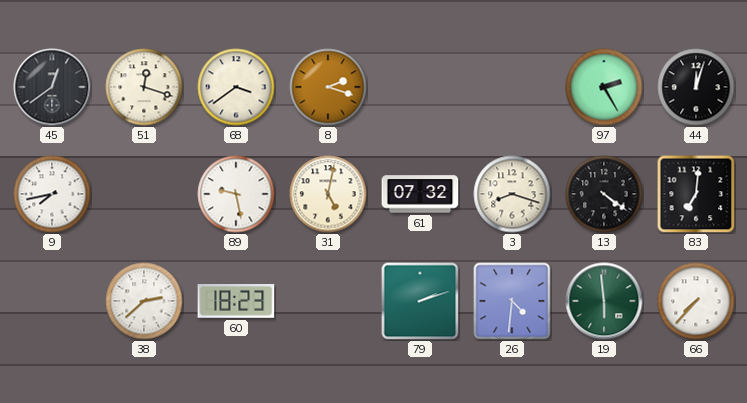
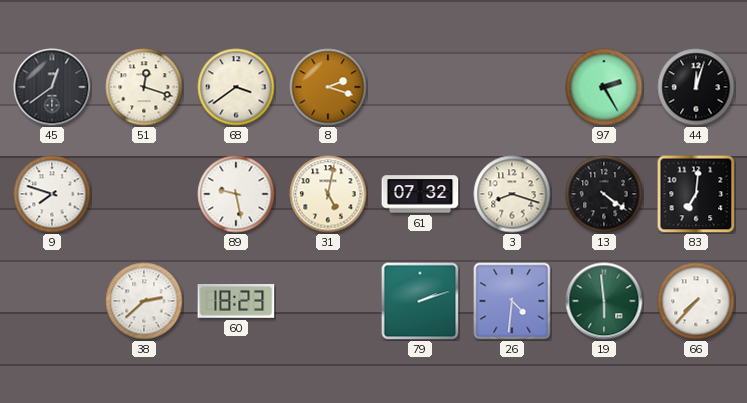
9: 7:43 -> 7:48
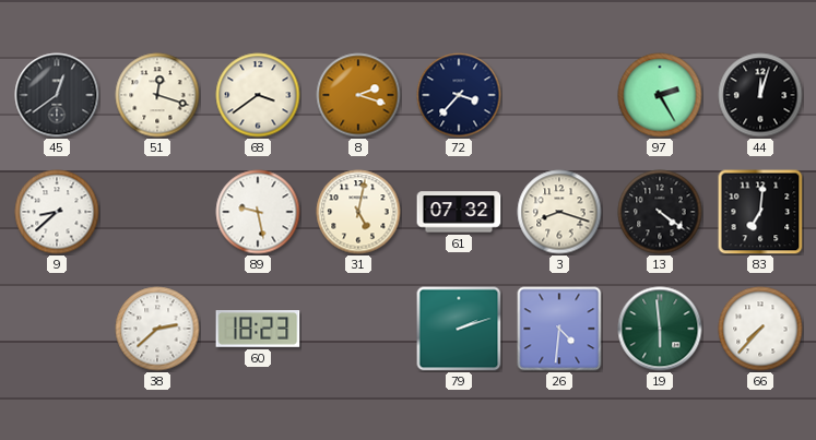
72: none -> 3:37
9: 7:48 -> 8:38
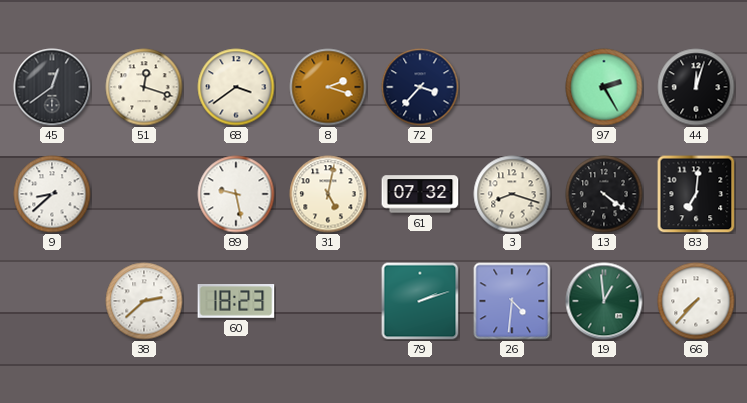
19: 5:59 -> 12:59
